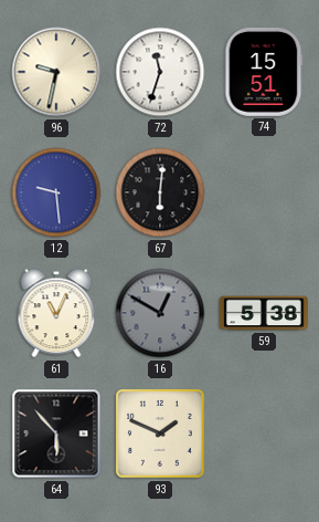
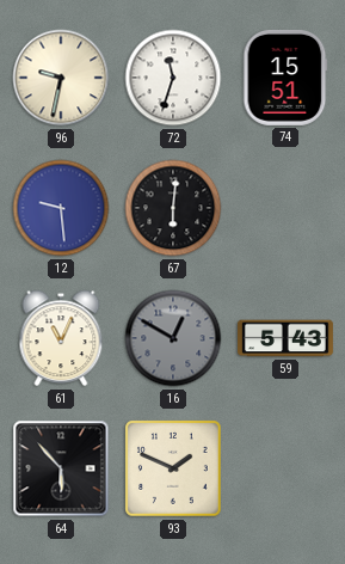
59: 5:38 -> 5:43
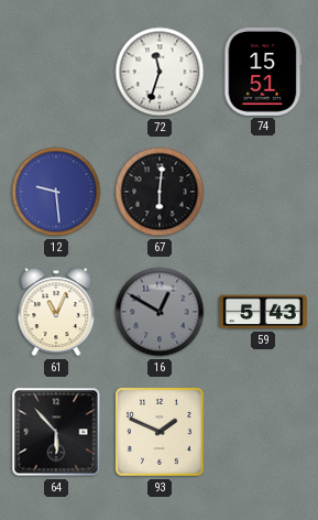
96: 9:32 -> none
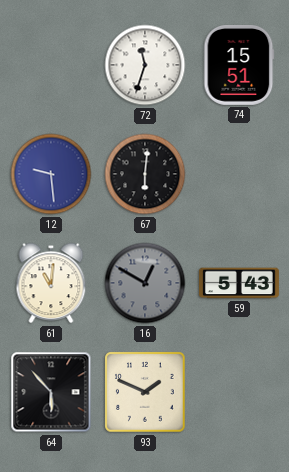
61: 11:04 -> 11:01
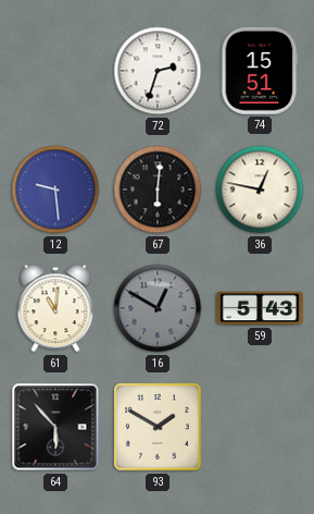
72: 11:33 -> 2:33
36: none -> 12:47
93: 1:49 -> 1:50
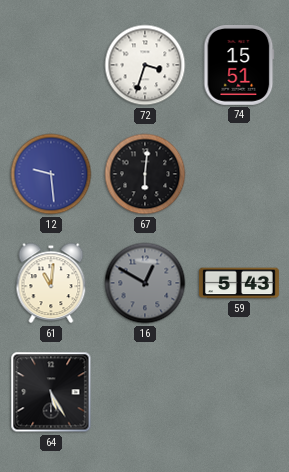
72: 2:33 -> 3:33
36: 12:47 -> none
64: 5:53 -> 5:25
93: 1:50 -> none
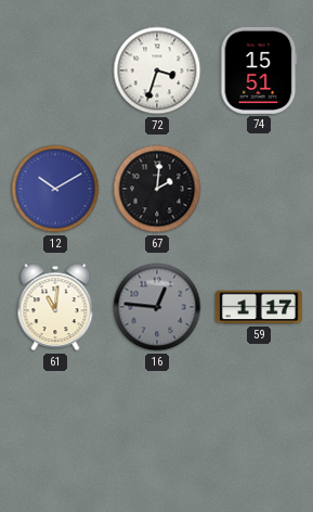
12: 9:29 -> 10:10
67: 6:01 -> 2:01
16: 12:50 -> 12:46
59: 5:43 -> 1:17
64: 5:25 -> none
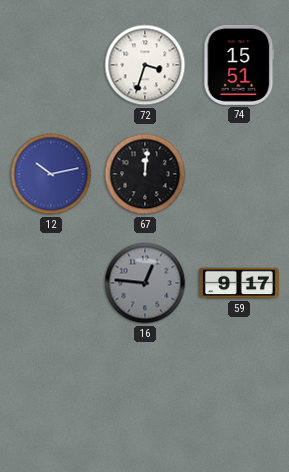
12: 10:10 -> 10:13
67: 2:01 -> 12:01
61: 11:01 -> none
59: 1:17 -> 9:17
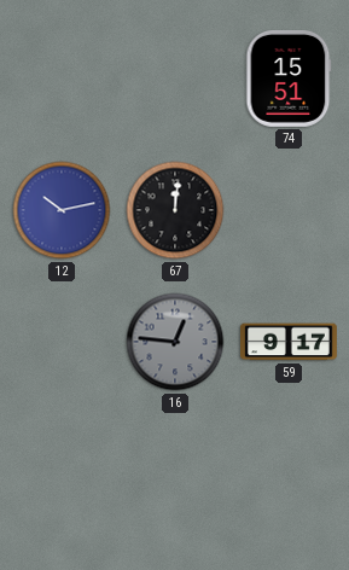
72: 3:33 -> none
